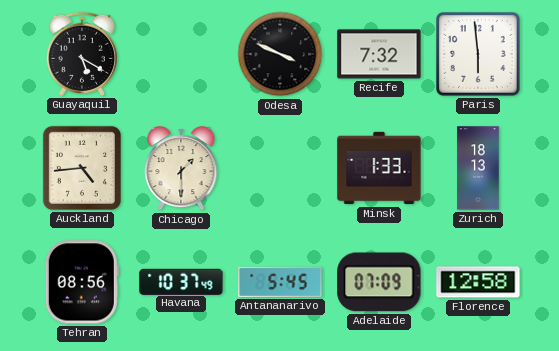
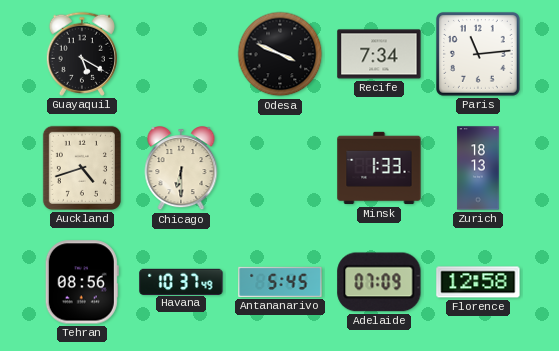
Recife: 7:32 -> 7:34
Paris: 5:59 -> 11:14
Auckland: 4:44 -> 4:42
Chicago: 1:30 -> 6:30
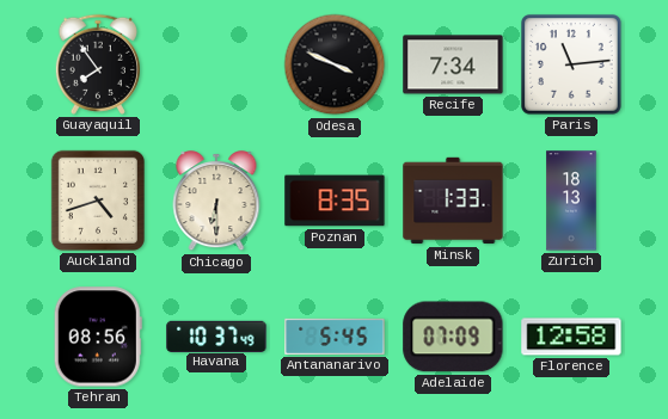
Guayaquil: 5:20 -> 7:54
Poznan: none -> 8:35
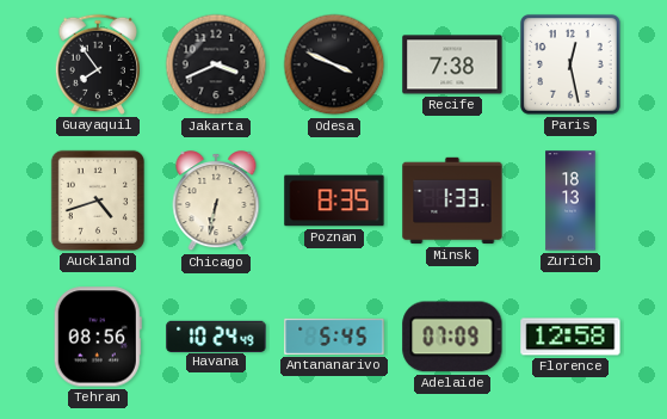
Jakarta: none -> 3:41
Recife: 7:34 -> 7:38
Paris: 11:14 -> 12:28
Chicago: 6:30 -> 6:32
Havana: 10:37 -> 10:24
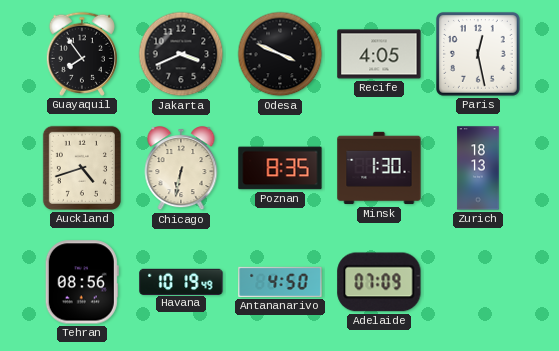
Recife: 7:38 -> 4:05
Minsk: 1:33 -> 1:30
Havana: 10:24 -> 10:19
Antananarivo: 5:45 -> 4:50
Florence: 12:58 -> none
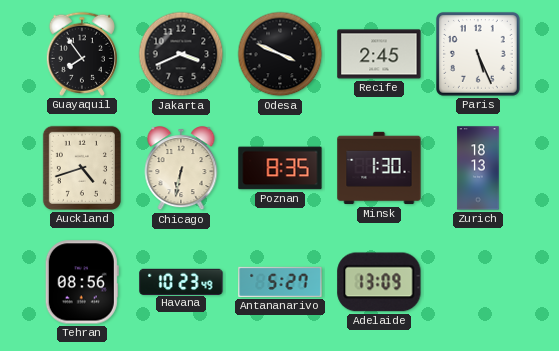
Recife: 4:05 -> 2:45
Paris: 12:28 -> 5:26
Havana: 10:19 -> 10:23
Antananarivo: 4:50 -> 5:27
Adelaide: 07:09 -> 13:09
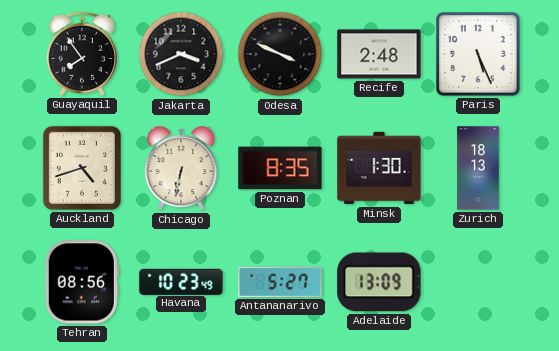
Recife: 2:45 -> 2:48
